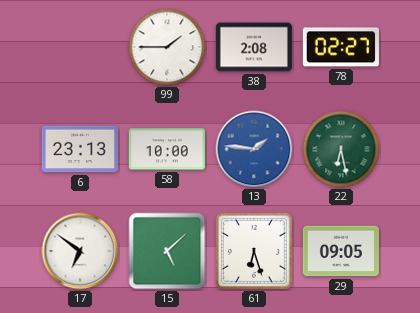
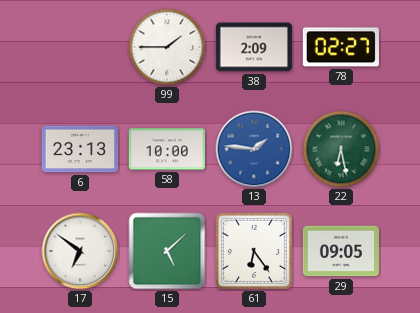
38: 2:08 -> 2:09
61: 6:27 -> 6:24
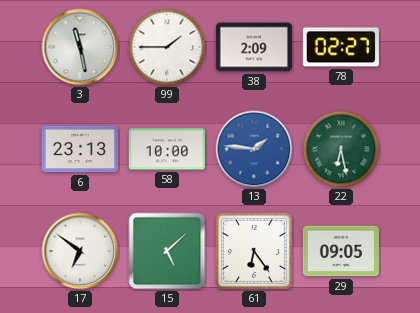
3: none -> 11:28
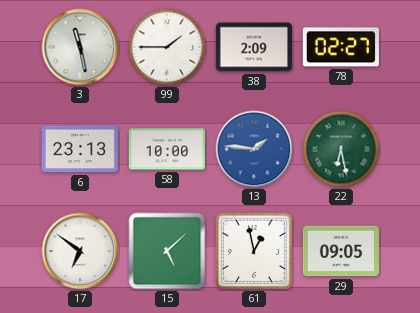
61: 6:24 -> 12:58
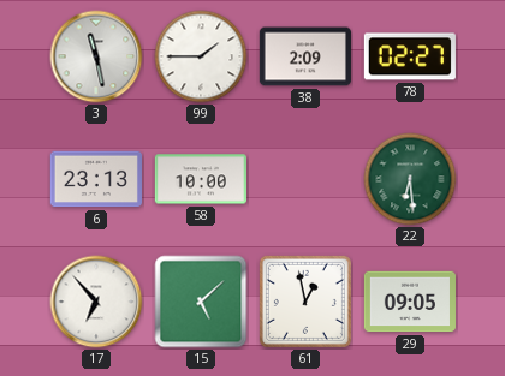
13: 1:46 -> none
22: 6:28 -> 6:29
17: 6:51 -> 6:53
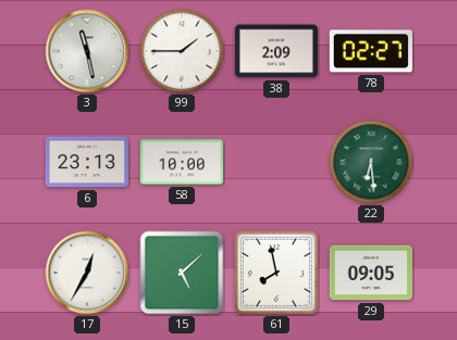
17: 6:53 -> 12:35
61: 12:58 -> 7:58
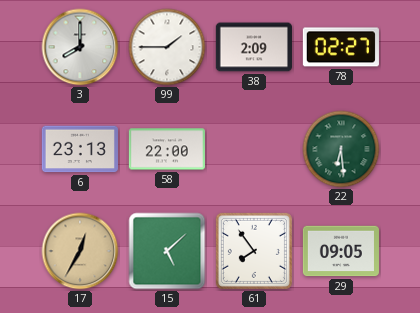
3: 11:28 -> 8:00
58: 10:00 -> 22:00
17 dial: white -> champagne
61: 7:58 -> 7:54
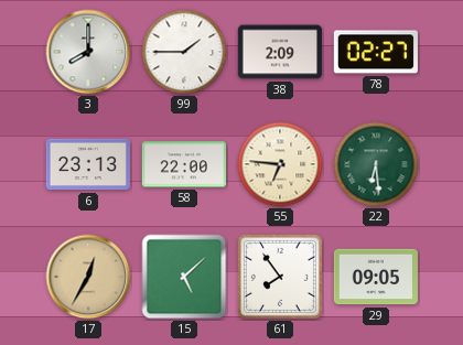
55: none -> 6:46
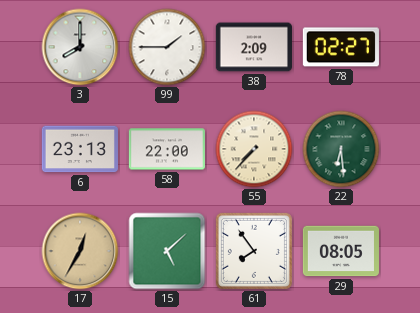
55: 6:46 -> 7:37
29: 09:05 -> 08:05
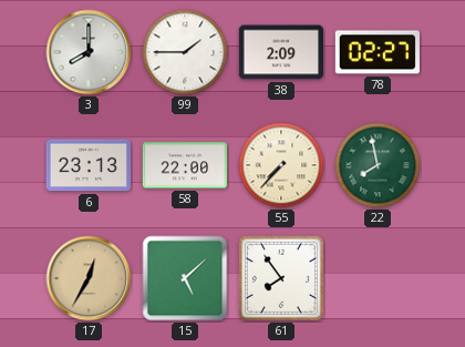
22: 6:29 -> 7:58
29: 08:05 -> none
